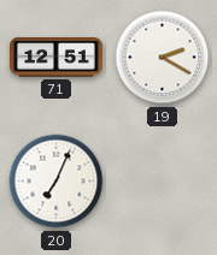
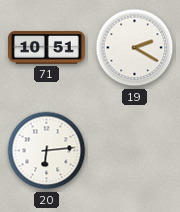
71: 12:51 -> 10:51
20: 7:04 -> 6:14
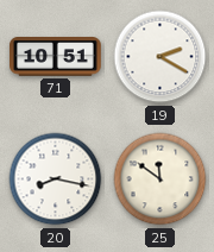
20: 6:14 -> 8:17
25: none -> 11:51
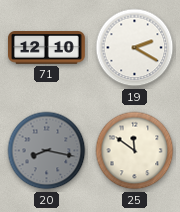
71: 10:51 -> 12:10
20 dial: white -> grey
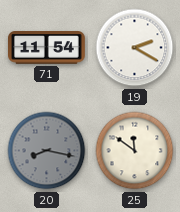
71: 12:10 -> 11:54
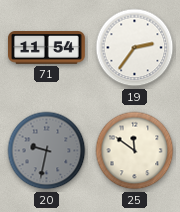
19: 2:20 -> 2:36
20: 8:17 -> 9:32
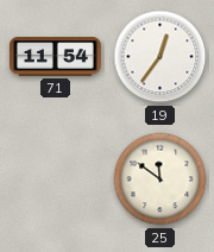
19: 2:36 -> 12:36
20: 9:32 -> none
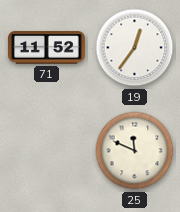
71: 11:54 -> 11:52
25: 11:51 -> 11:49
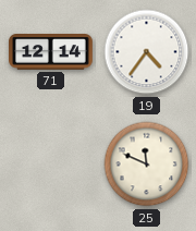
71: 11:52 -> 12:14
19: 12:36 -> 4:36
